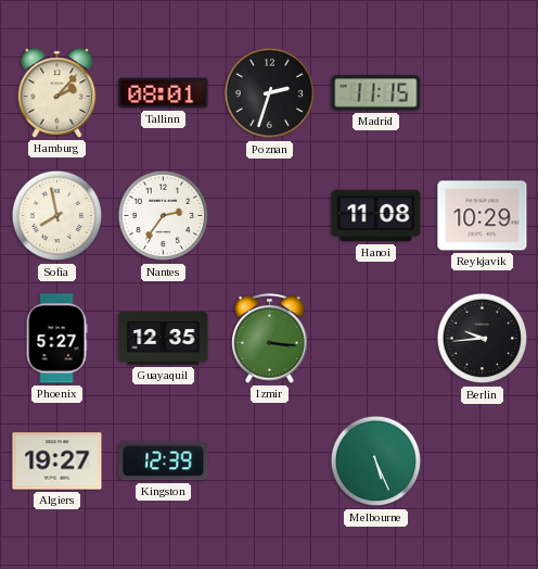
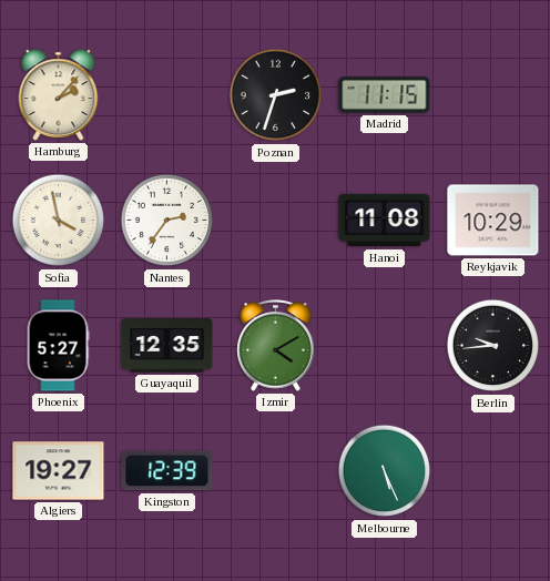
Tallinn: 08:01 -> none
Sofia: 7:58 -> 3:58
Izmir: 3:16 -> 4:10
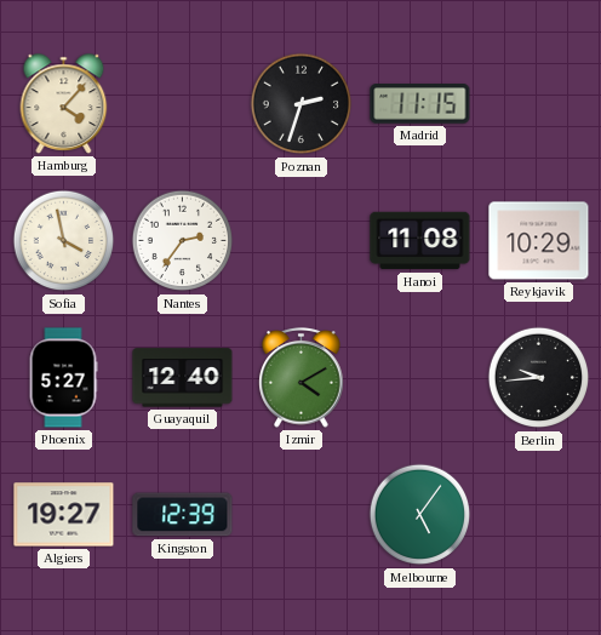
Hamburg: 2:07 -> 4:07
Guayaquil: 12:35 -> 12:40
Melbourne: 5:26 -> 5:06
